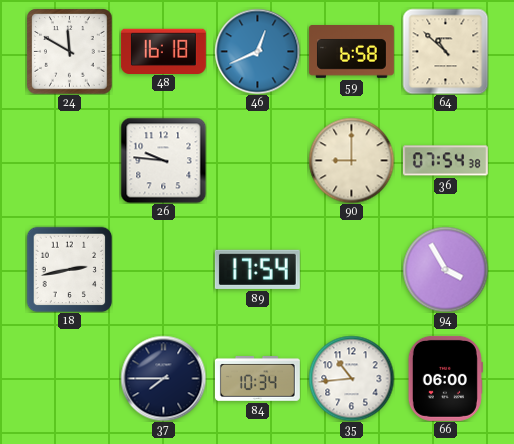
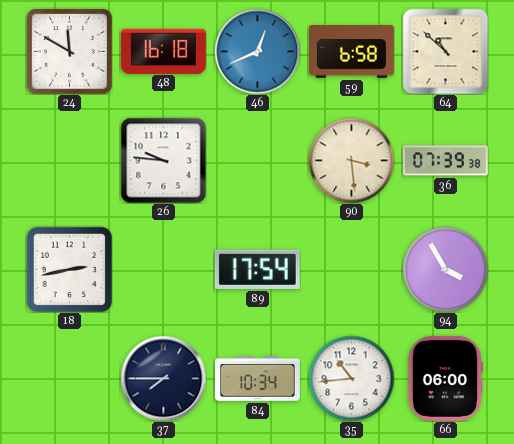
90: 9:00 -> 3:29
36: 07:54 -> 07:39
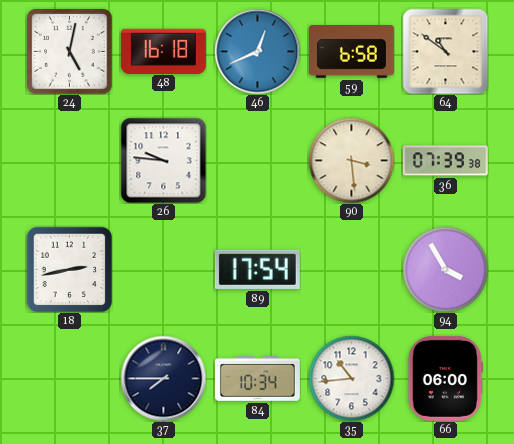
24: 11:50 -> 5:02
64: 10:52 -> 10:51
